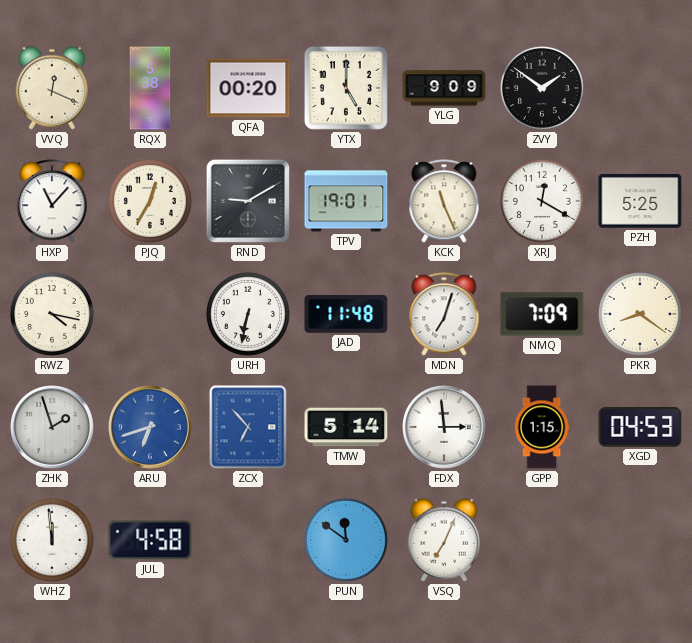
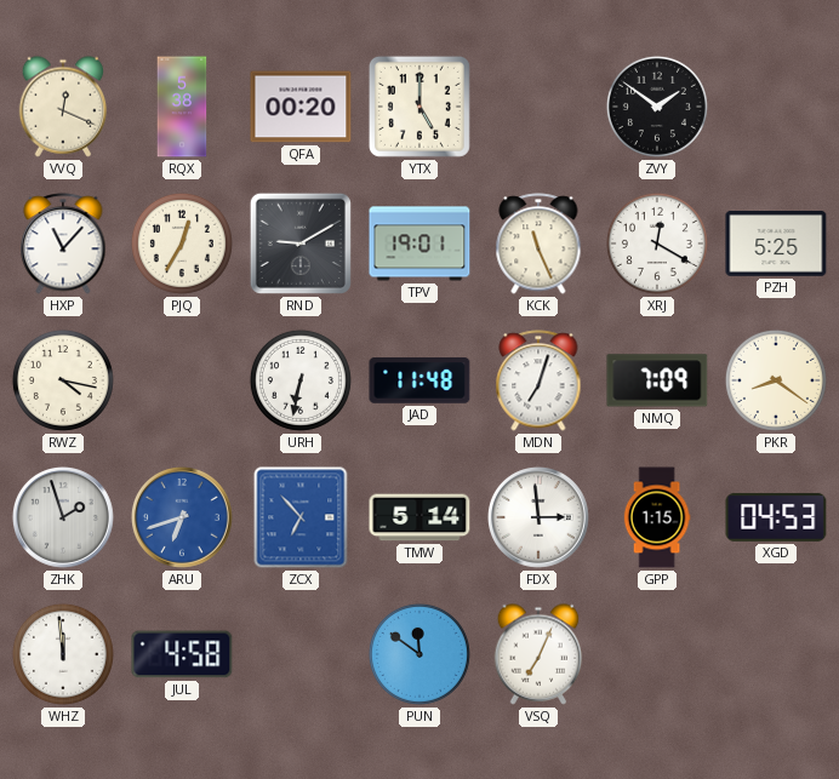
YLG: 9:09 -> none
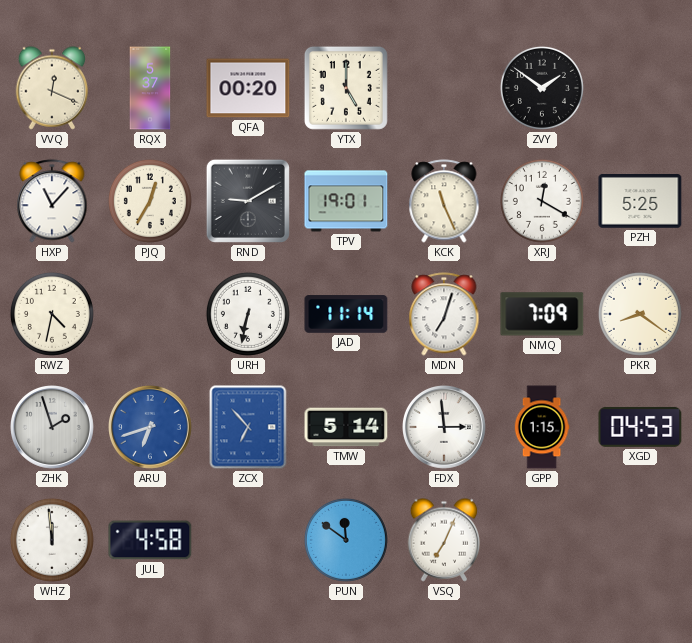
RQX: 5:38 -> 5:37
RWZ: 4:17 -> 4:32
JAD: 11:48 -> 11:14
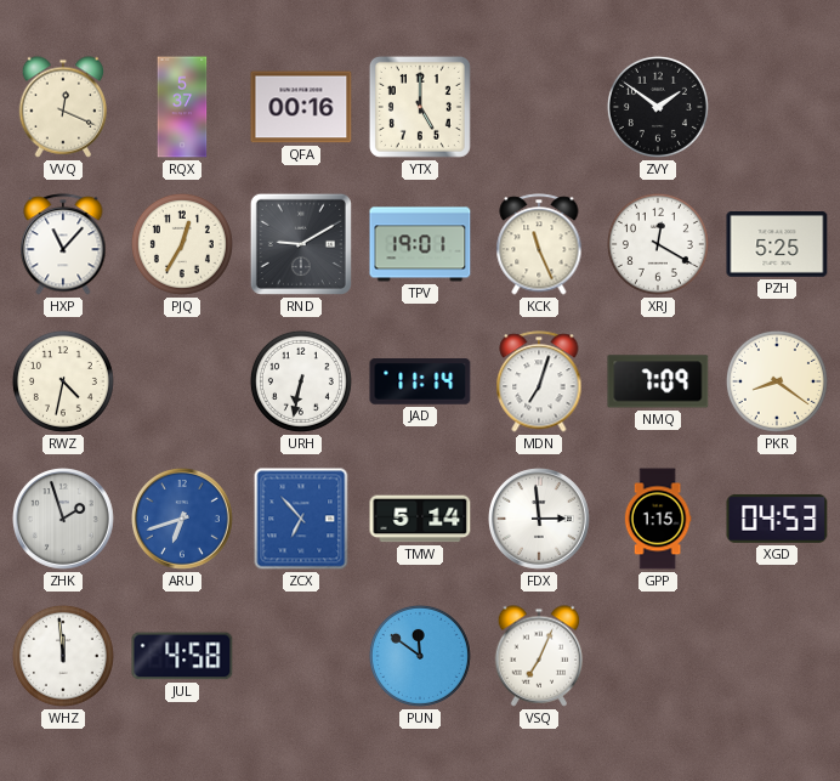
QFA: 00:20 -> 00:16
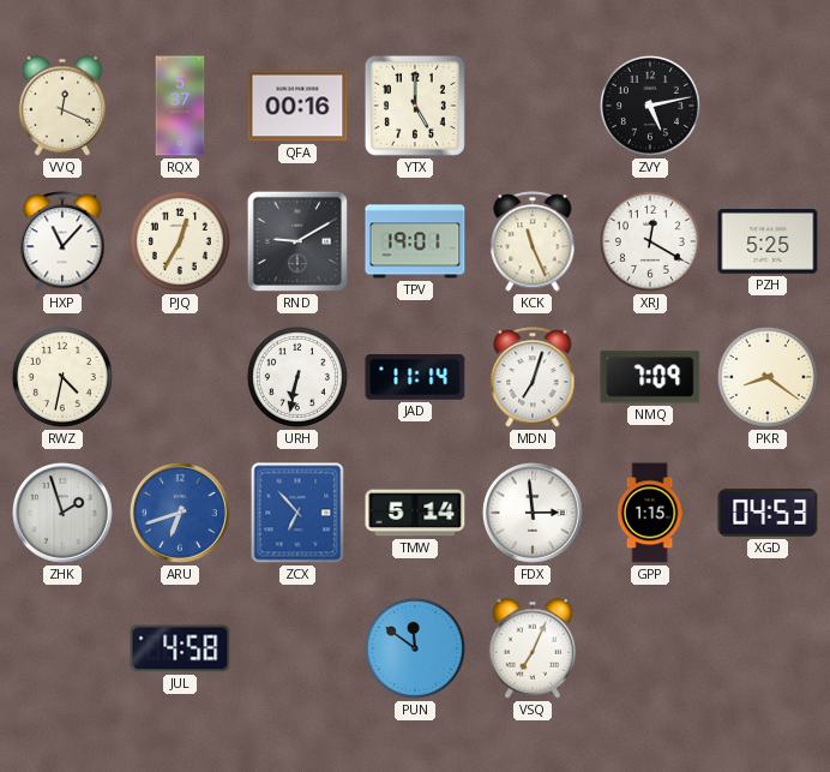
ZVY: 1:51 -> 5:13
WHZ: 11:59 -> none
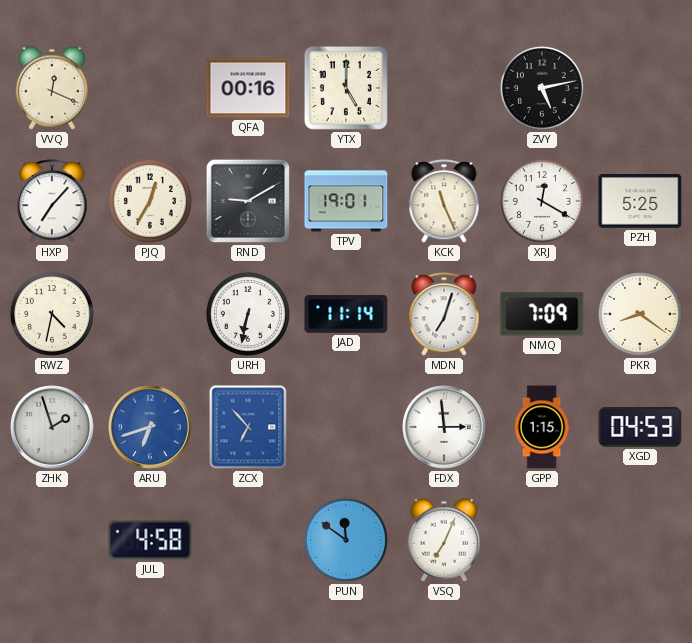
RQX: 5:37 -> none
HXP: 11:07 -> 7:07
TMW: 5:14 -> none
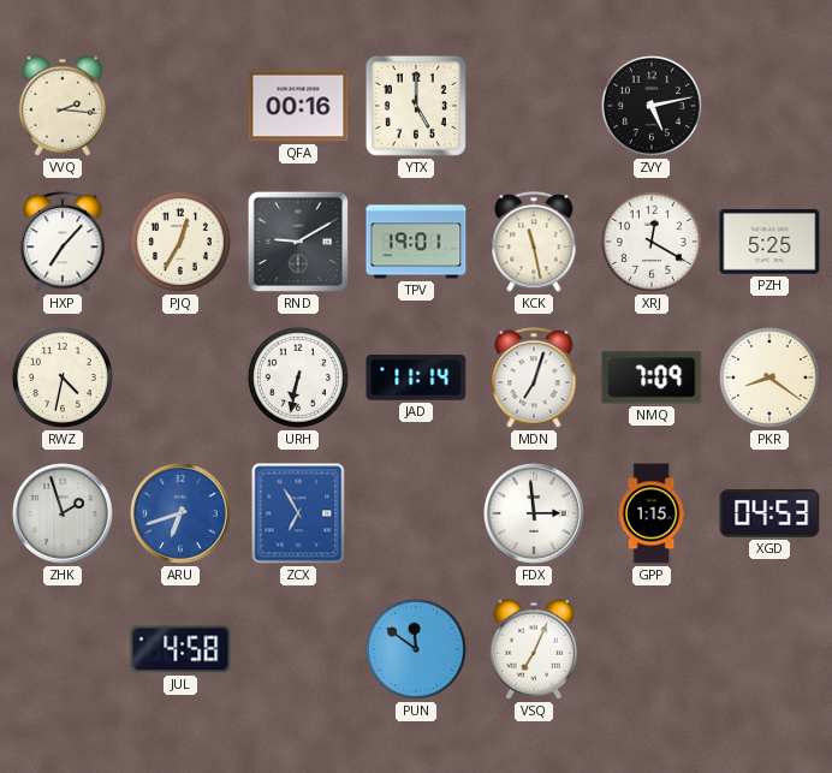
VVQ: 12:19 -> 2:16
KCK: 11:26 -> 11:28
ZCX: 6:53 -> 6:55
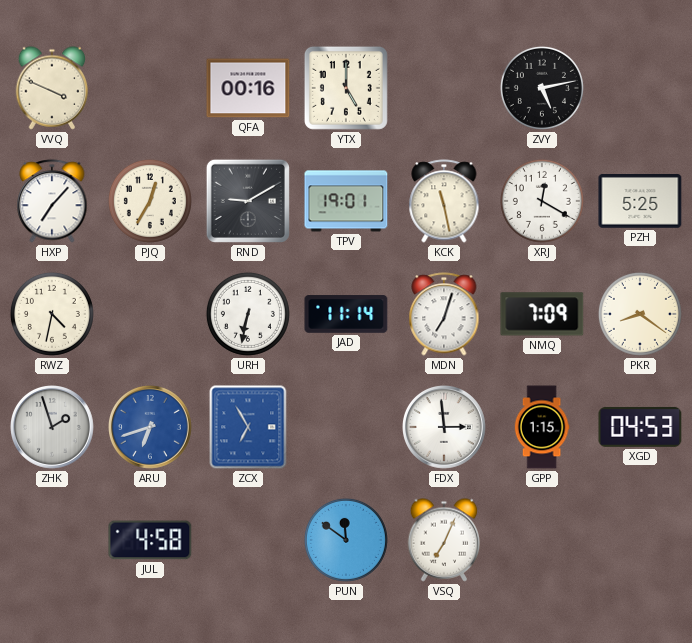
VVQ: 2:16 -> 3:49
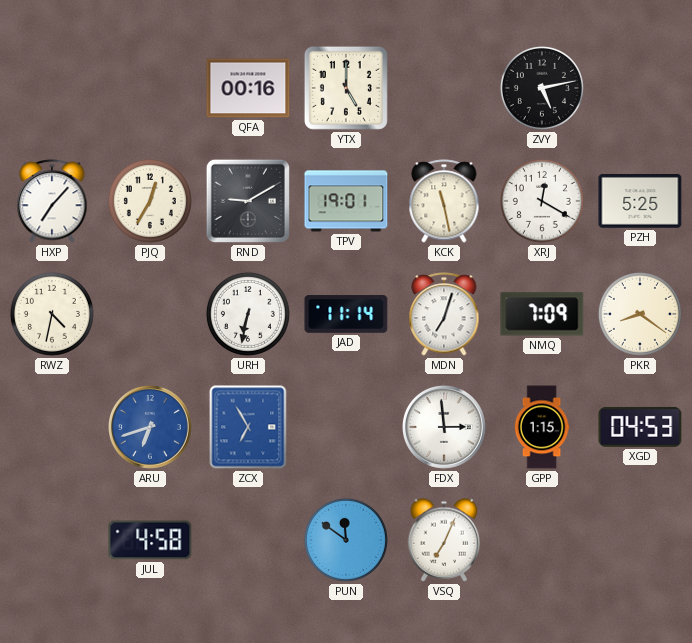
VVQ: 3:49 -> none
ZHK: 1:57 -> none
